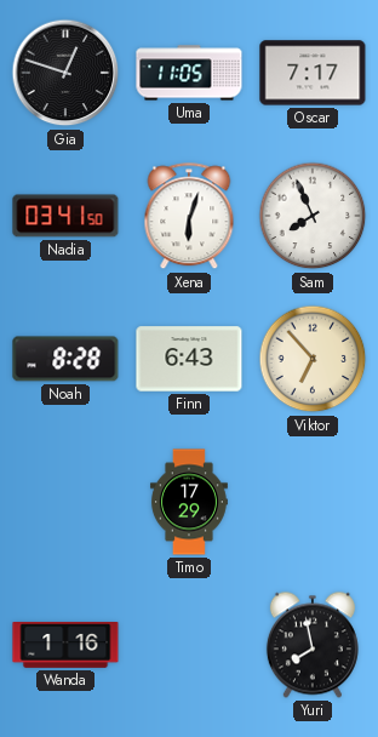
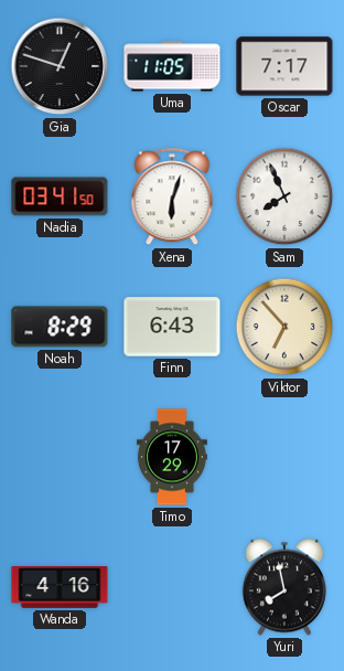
Noah: 8:28 -> 8:29
Wanda: 1:16 -> 4:16
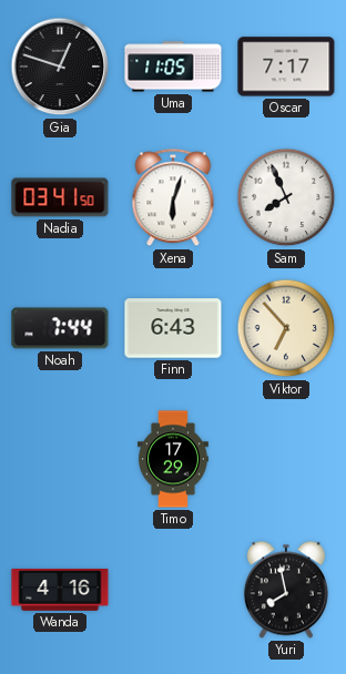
Noah: 8:29 -> 7:44
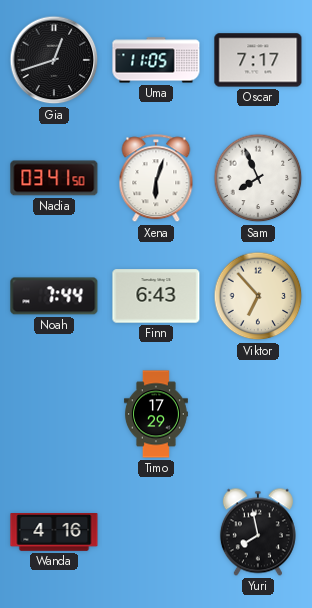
Gia: 12:48 -> 12:42
